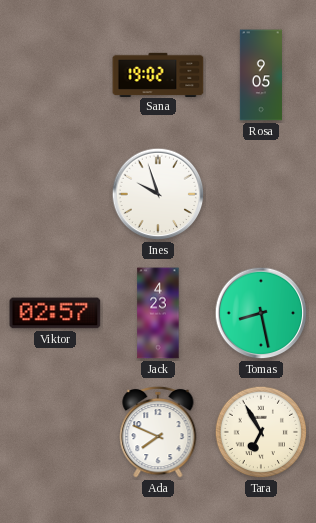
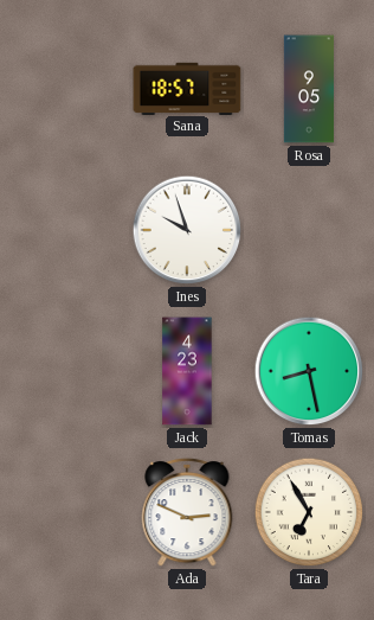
Sana: 19:02 -> 18:57
Viktor: 02:57 -> none
Ada: 7:49 -> 2:49
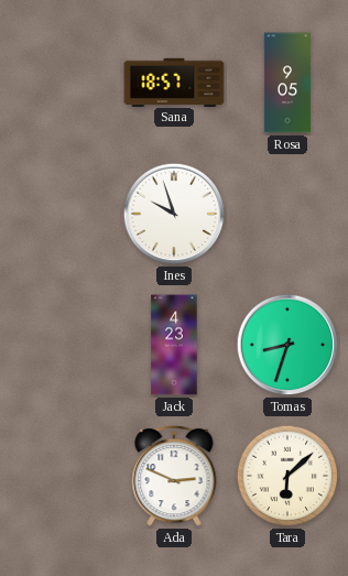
Tomas: 8:28 -> 8:33
Tara: 6:55 -> 6:08
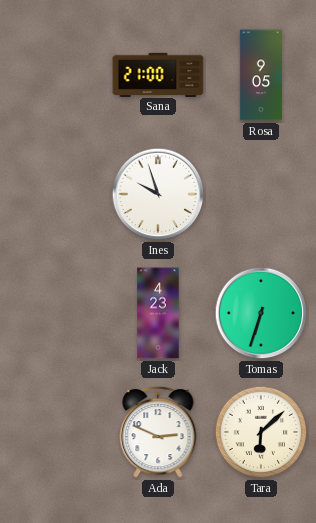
Sana: 18:57 -> 21:00
Tomas: 8:33 -> 6:33
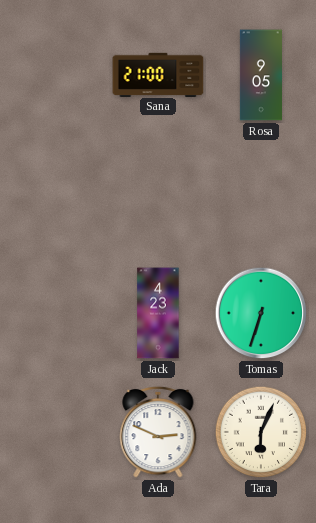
Ines: 9:57 -> none
Tara: 6:08 -> 6:04
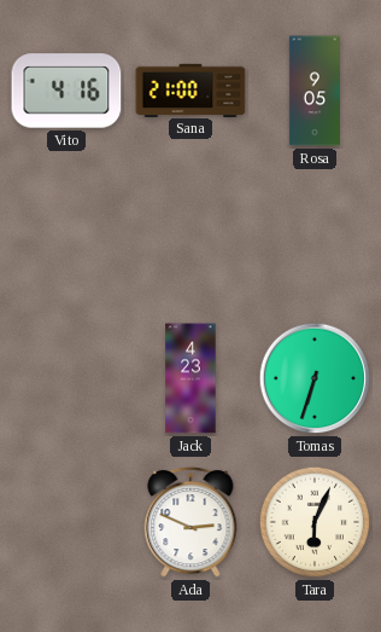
Vito: none -> 4:16
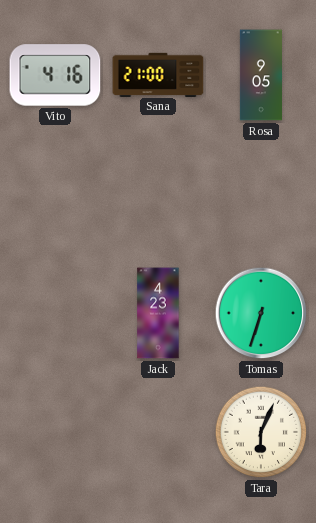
Ada: 2:49 -> none
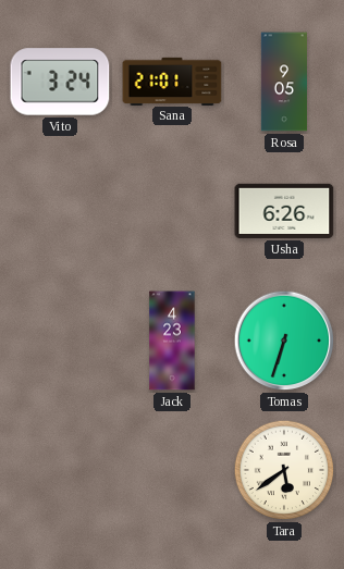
Vito: 4:16 -> 3:24
Sana: 21:00 -> 21:01
Usha: none -> 6:26
Tara: 6:04 -> 5:39
